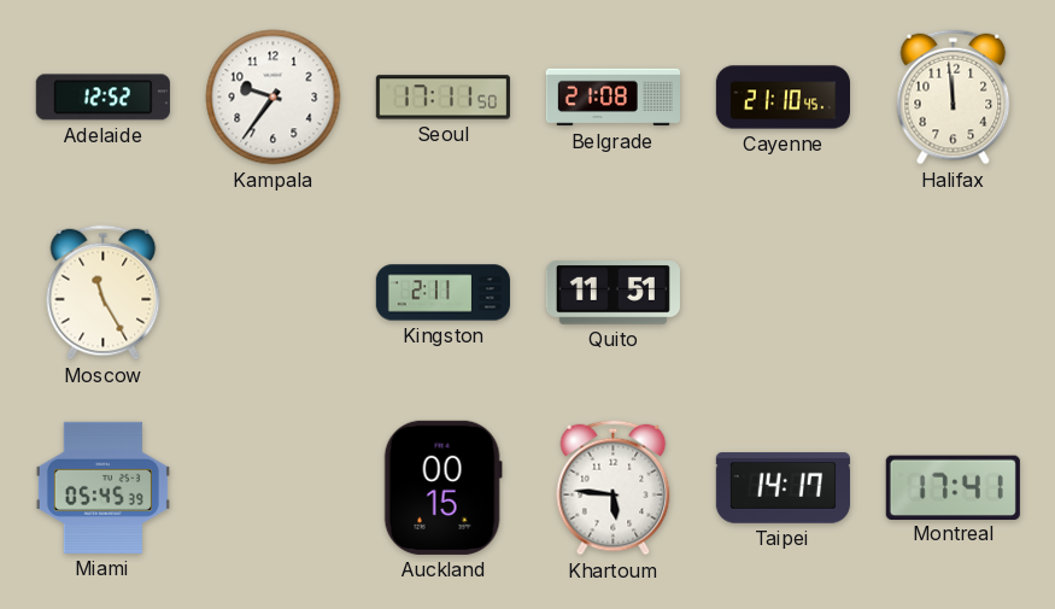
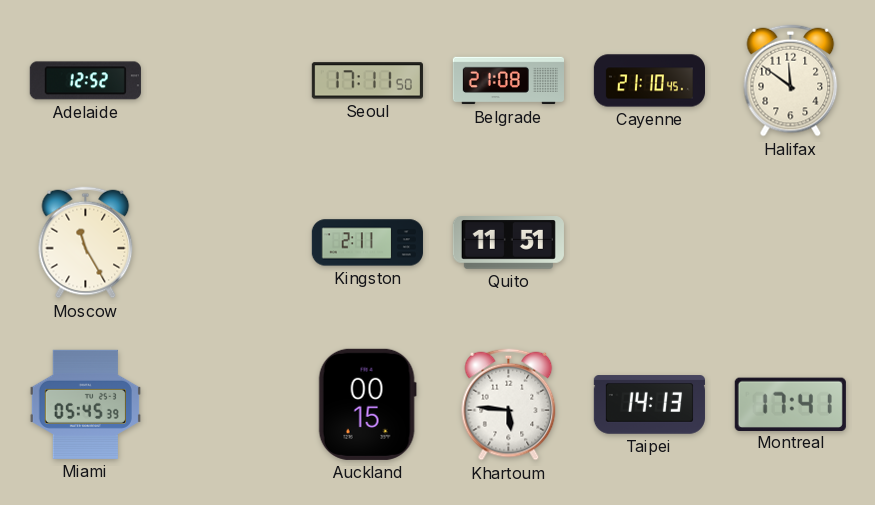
Kampala: 9:36 -> none
Halifax: 11:59 -> 11:51
Taipei: 14:17 -> 14:13
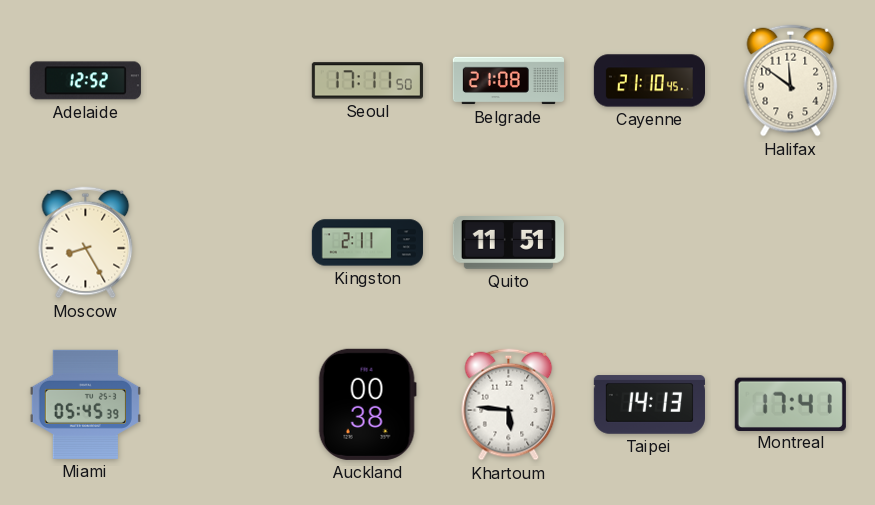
Moscow: 11:25 -> 8:25
Auckland: 00:15 -> 00:38
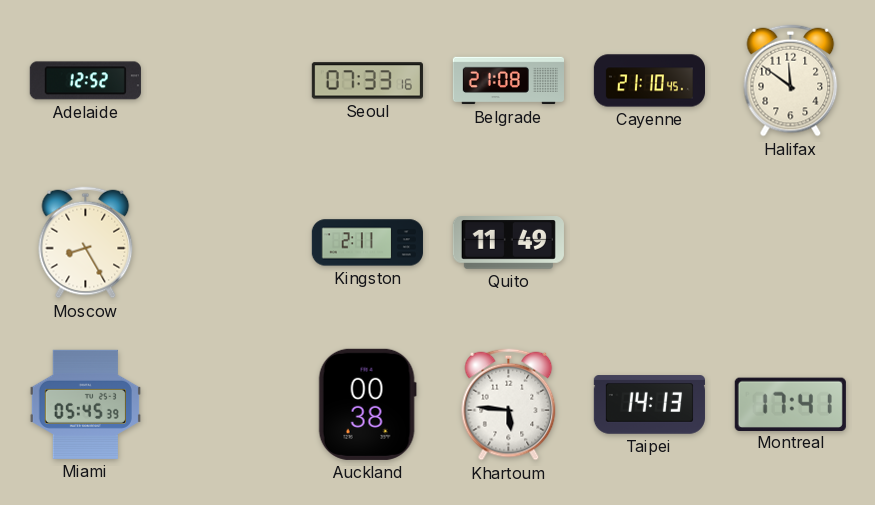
Seoul: 17:11 -> 07:33
Quito: 11:51 -> 11:49
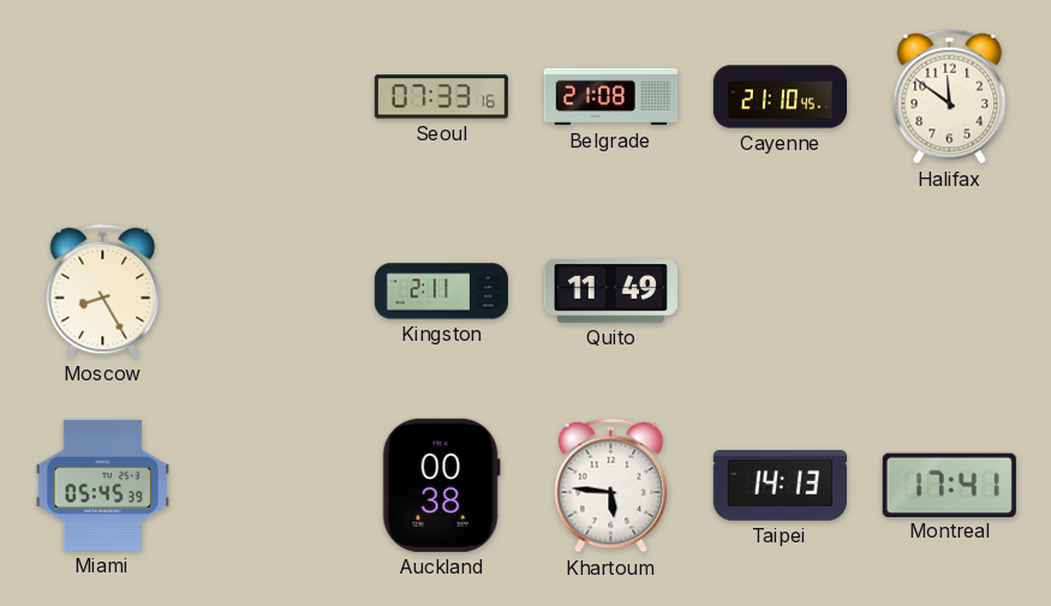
Adelaide: 12:52 -> none
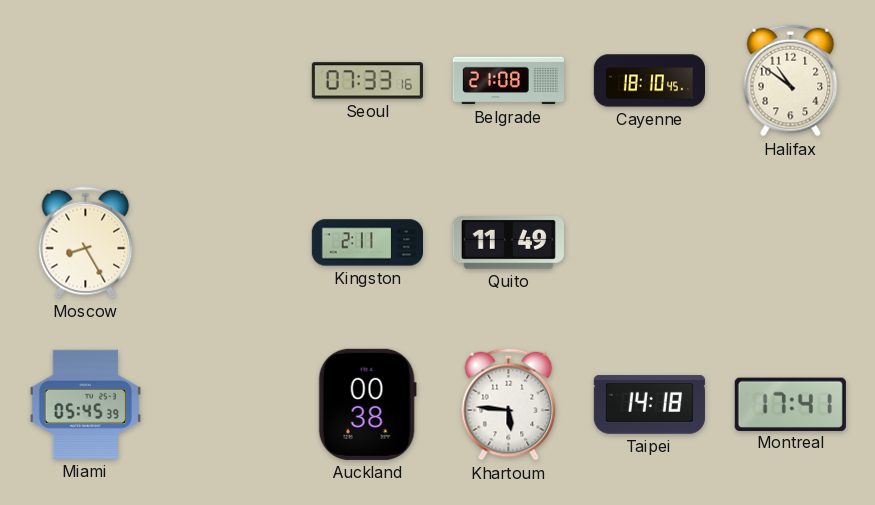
Cayenne: 21:10 -> 18:10
Halifax: 11:51 -> 10:51
Taipei: 14:13 -> 14:18
